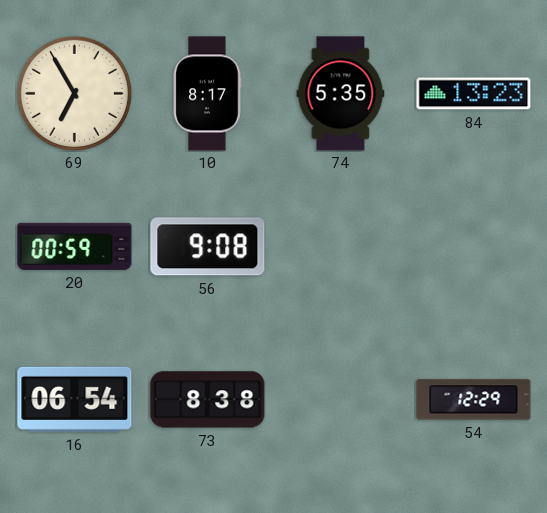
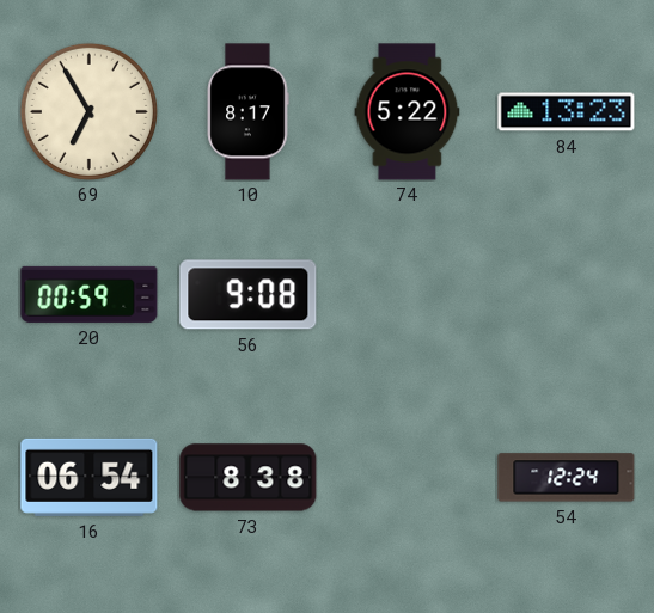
74: 5:35 -> 5:22
54: 12:29 -> 12:24
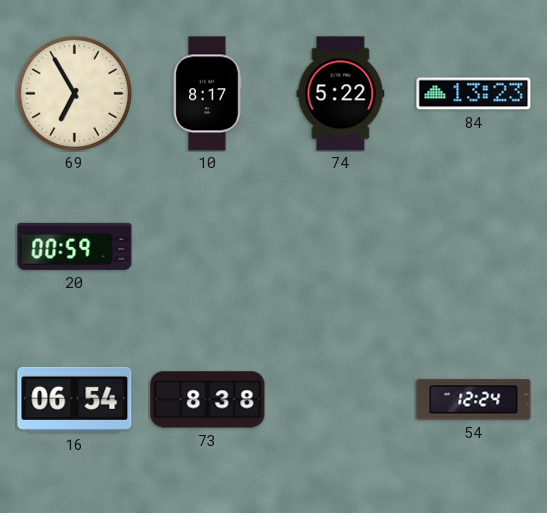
56: 9:08 -> none
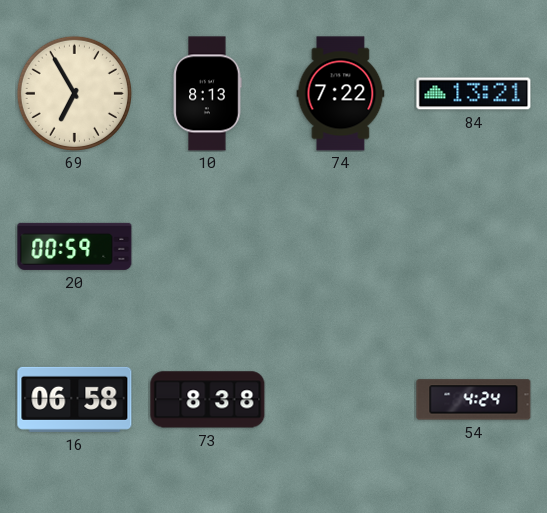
10: 8:17 -> 8:13
74: 5:22 -> 7:22
84: 13:23 -> 13:21
16: 06:54 -> 06:58
54: 12:24 -> 4:24
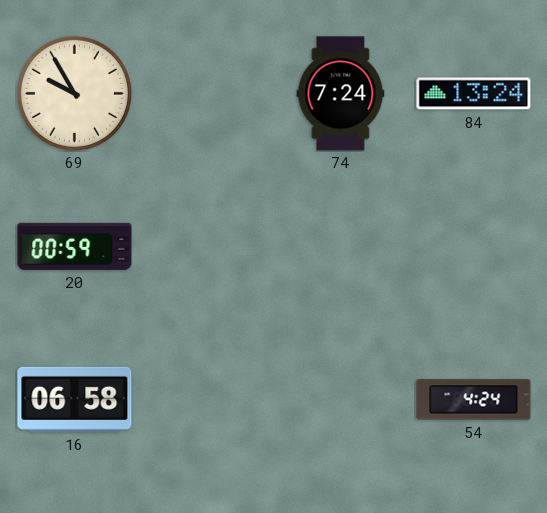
69: 6:55 -> 9:55
10: 8:13 -> none
74: 7:22 -> 7:24
84: 13:21 -> 13:24
73: 8:38 -> none
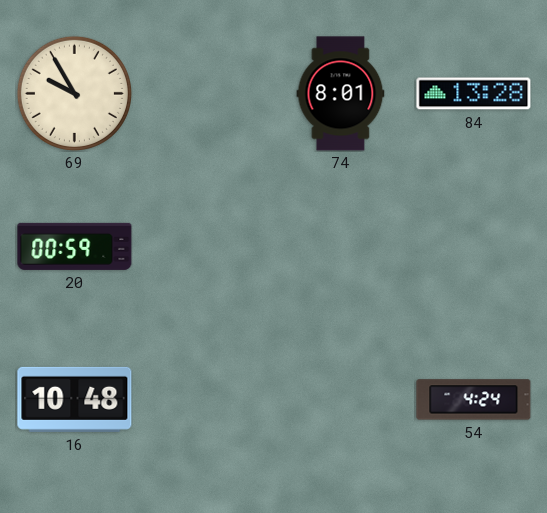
74: 7:24 -> 8:01
84: 13:24 -> 13:28
16: 06:58 -> 10:48
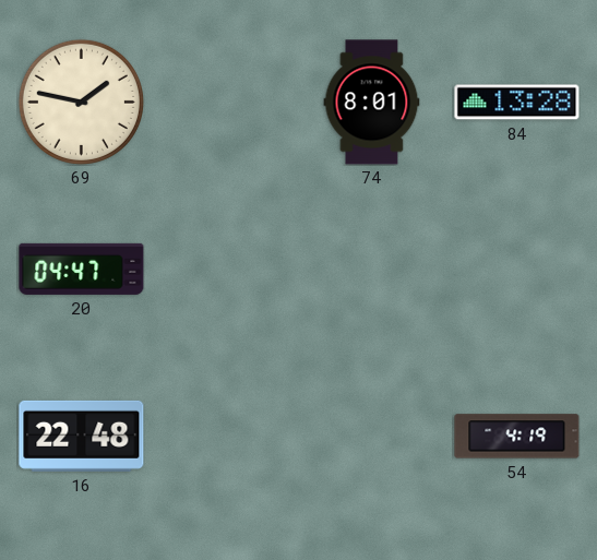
69: 9:55 -> 1:47
20: 00:59 -> 04:47
16: 10:48 -> 22:48
54: 4:24 -> 4:19
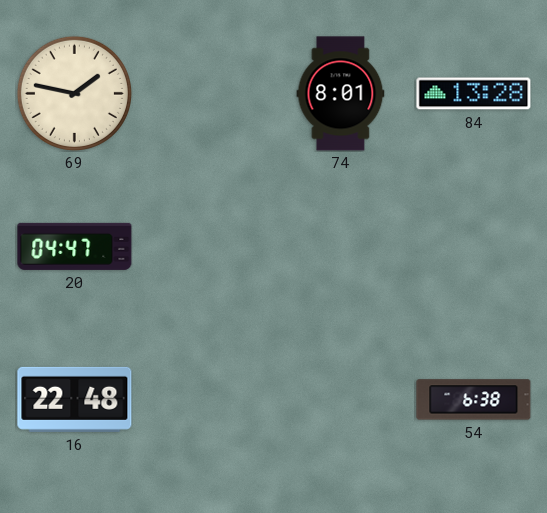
54: 4:19 -> 6:38
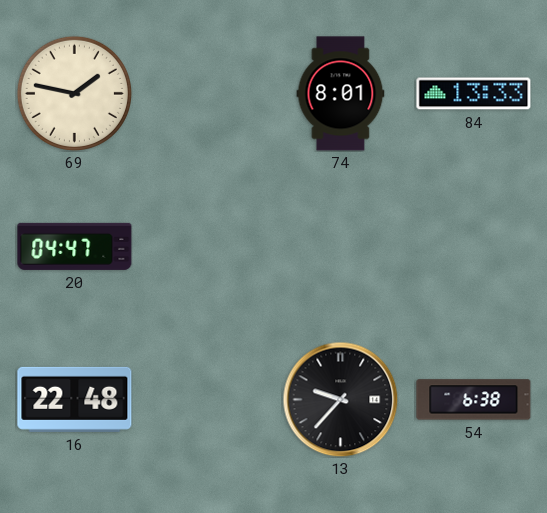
84: 13:28 -> 13:33
13: none -> 9:37
